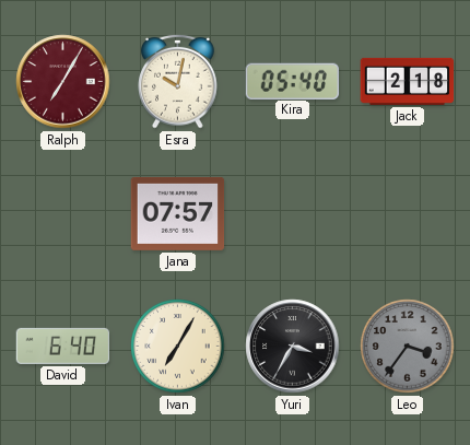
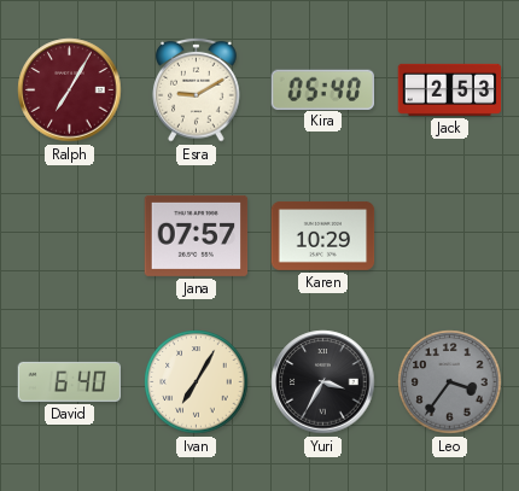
Esra: 10:02 -> 9:10
Jack: 2:18 -> 2:53
Karen: none -> 10:29
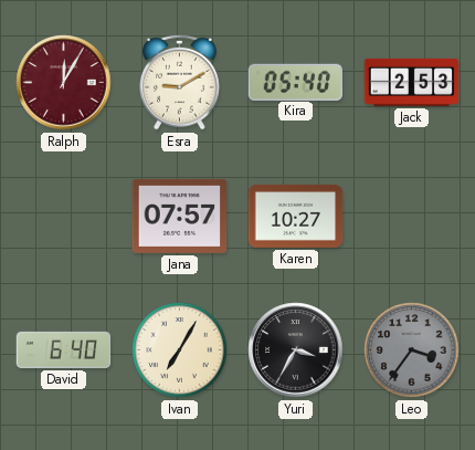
Ralph: 7:05 -> 12:05
Karen: 10:29 -> 10:27
